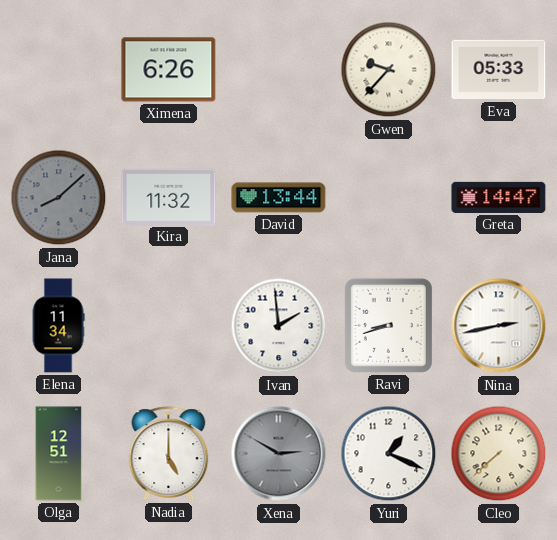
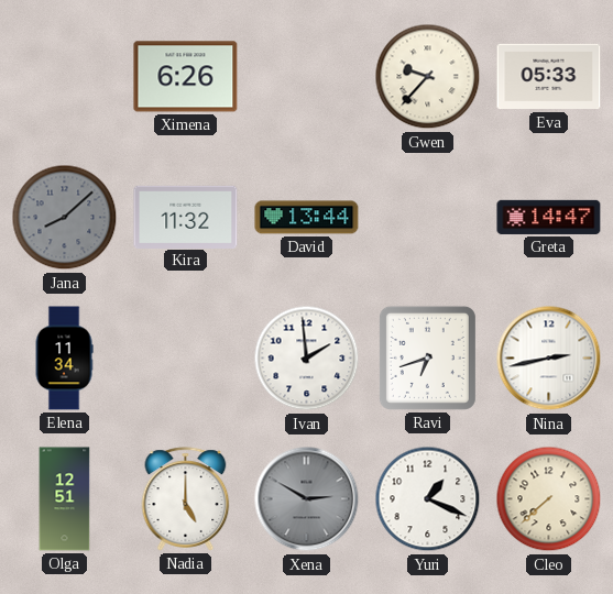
Ravi: 8:42 -> 6:42
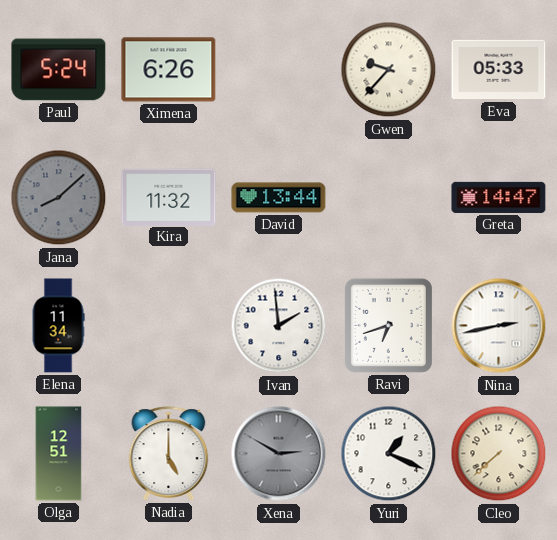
Paul: none -> 5:24
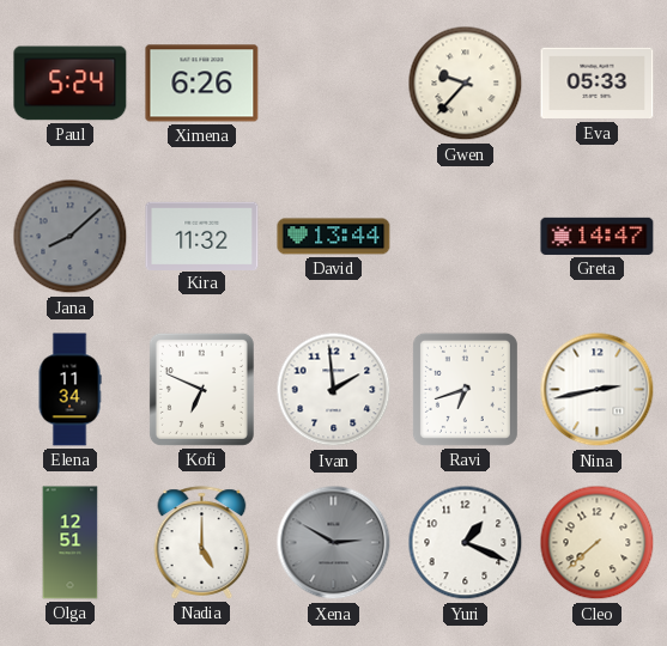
Kofi: none -> 6:49
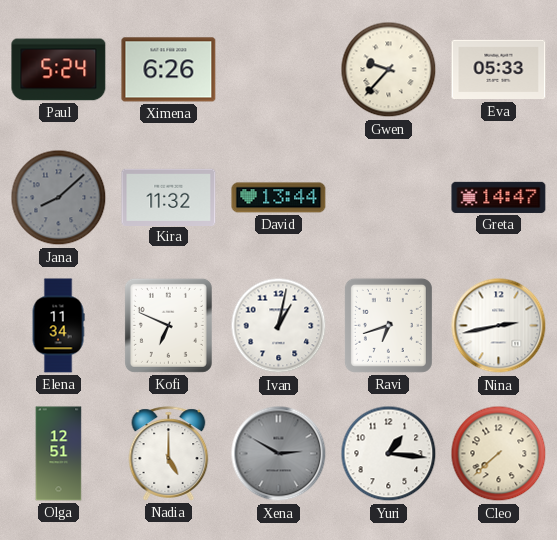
Ivan: 1:59 -> 1:02
Yuri: 1:19 -> 1:16
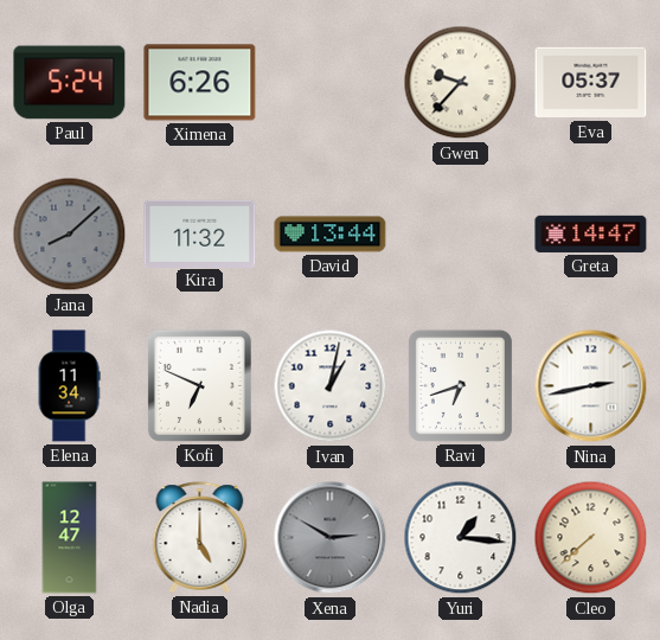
Eva: 05:33 -> 05:37
Olga: 12:51 -> 12:47
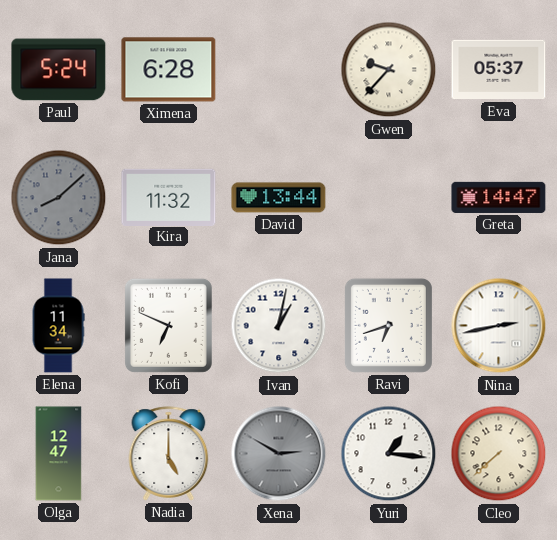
Ximena: 6:26 -> 6:28
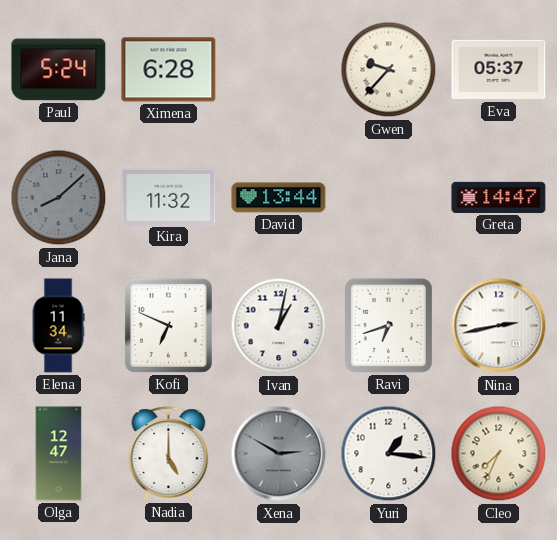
Cleo: 7:38 -> 7:34
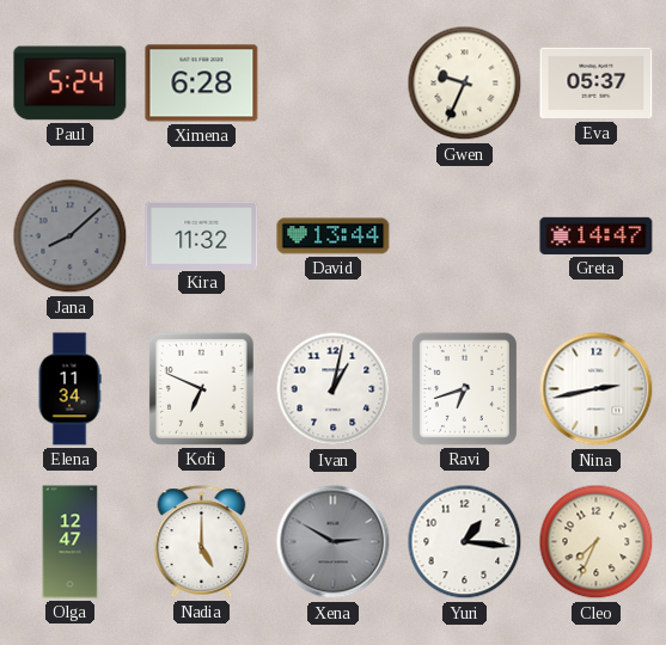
Gwen: 9:37 -> 9:34
